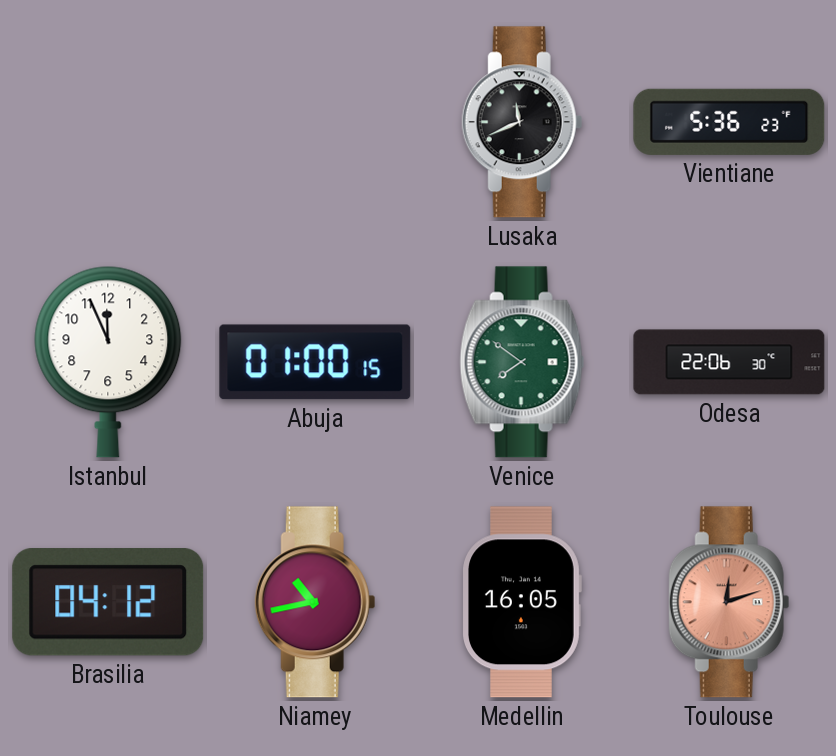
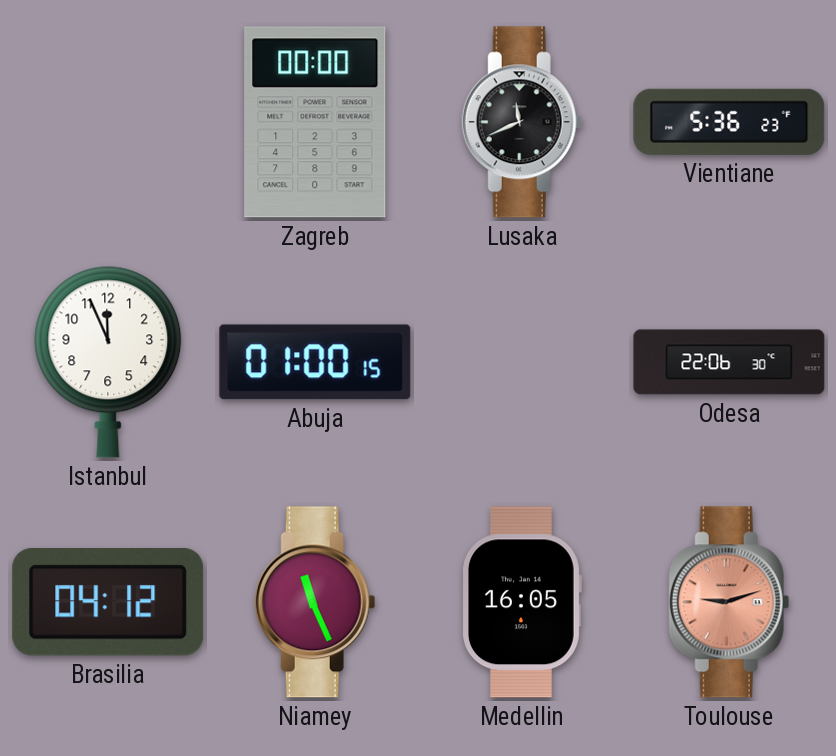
Zagreb: none -> 00:00
Venice: 7:51 -> none
Niamey: 10:43 -> 11:26
Toulouse: 12:12 -> 9:12
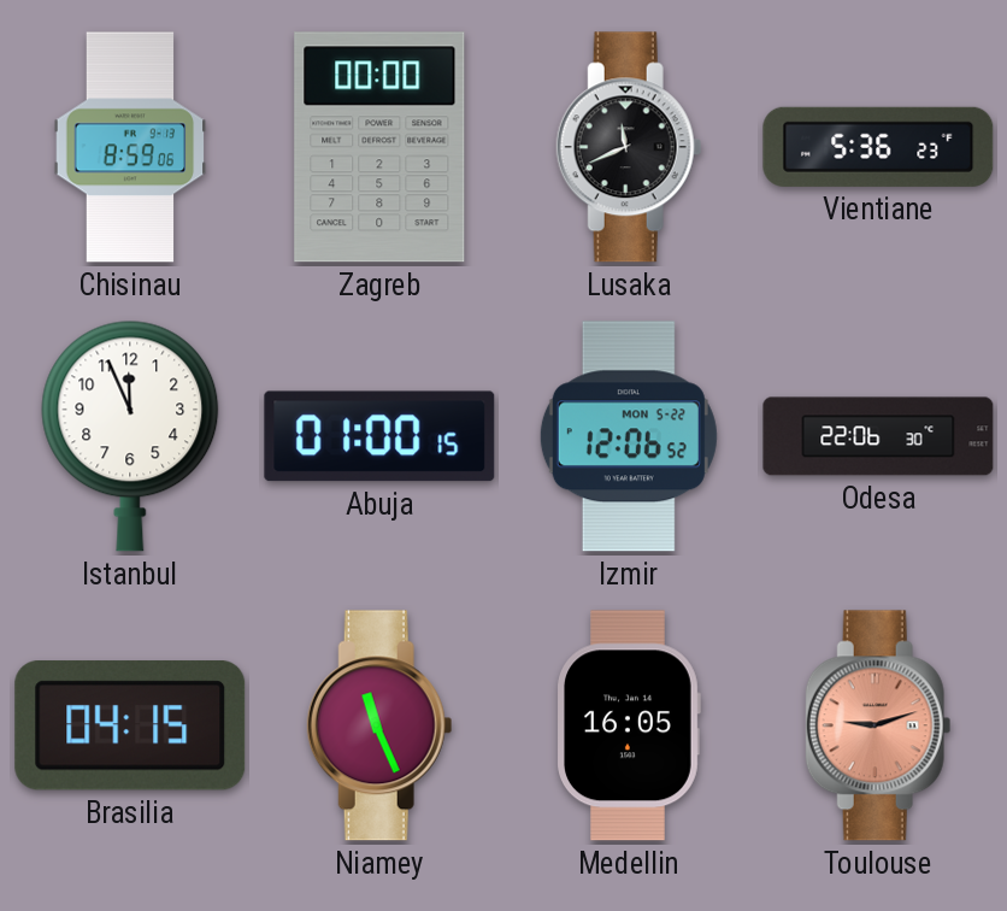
Chisinau: none -> 8:59
Izmir: none -> 12:06
Brasilia: 04:12 -> 04:15
